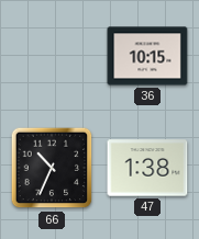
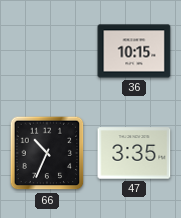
47: 1:38 -> 3:35
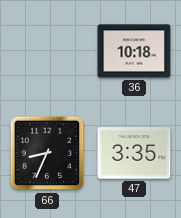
36: 10:15 -> 10:18
66: 10:34 -> 8:34
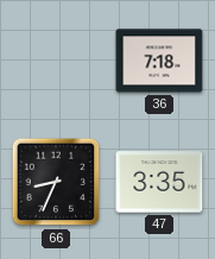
36: 10:18 -> 7:18
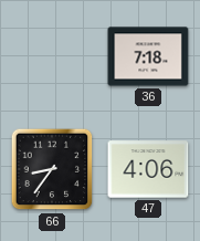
66: 8:34 -> 8:36
47: 3:35 -> 4:06
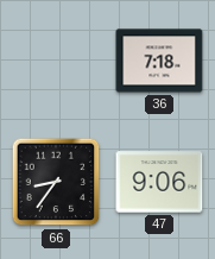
47: 4:06 -> 9:06
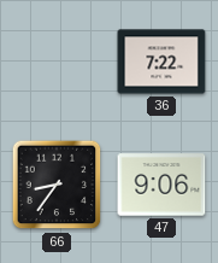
36: 7:18 -> 7:22
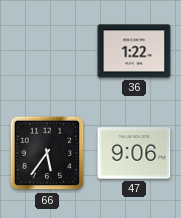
36: 7:22 -> 1:22
66: 8:36 -> 5:36
